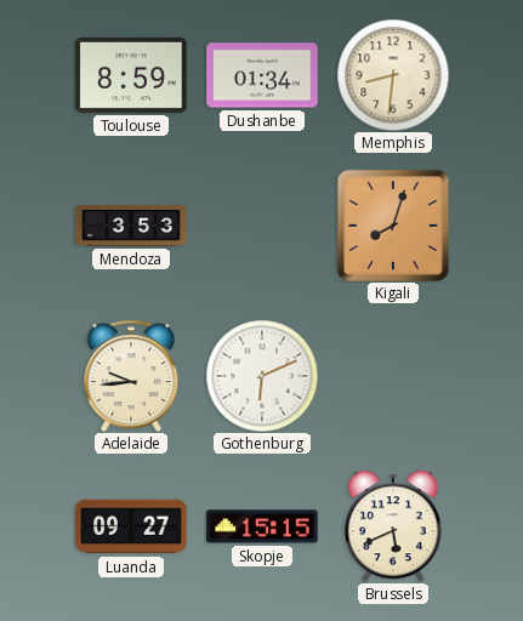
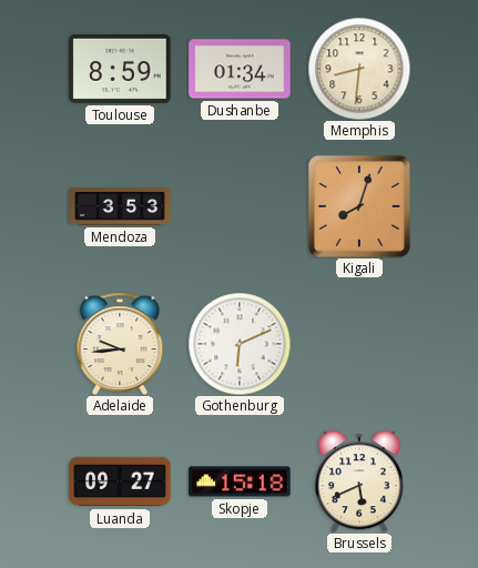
Skopje: 15:15 -> 15:18
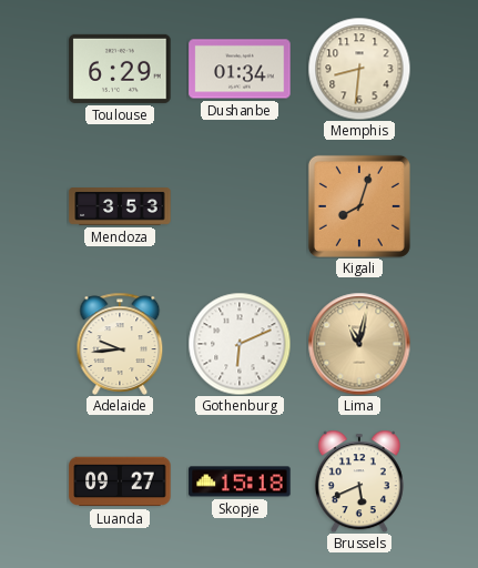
Toulouse: 8:59 -> 6:29
Lima: none -> 11:02
